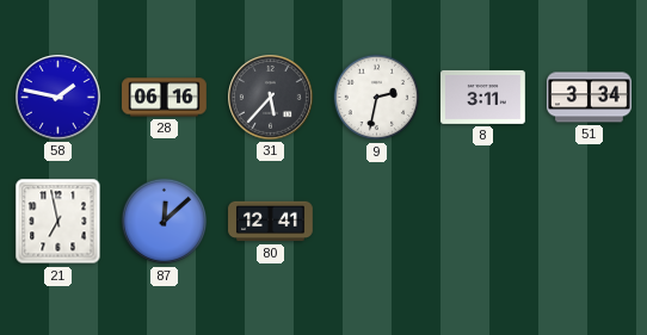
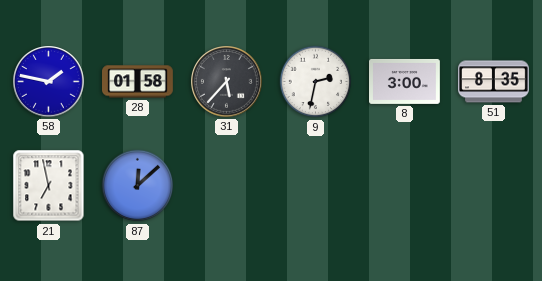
28: 06:16 -> 01:58
8: 3:11 -> 3:00
51: 3:34 -> 8:35
80: 12:41 -> none
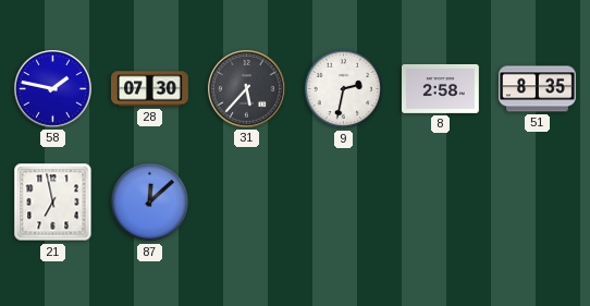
28: 01:58 -> 07:30
8: 3:00 -> 2:58
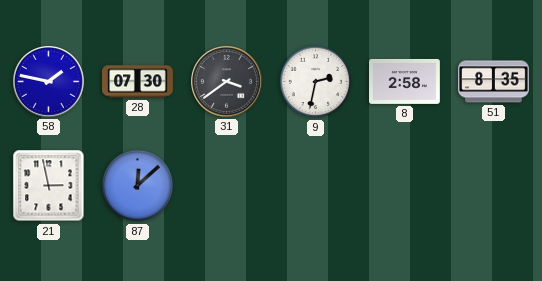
31: 5:37 -> 3:39
21: 6:58 -> 2:58
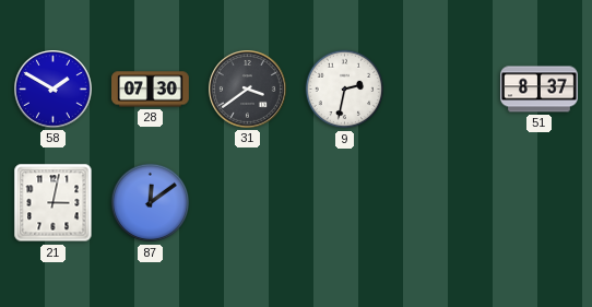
58: 1:47 -> 1:50
8: 2:58 -> none
51: 8:35 -> 8:37
21: 2:58 -> 3:02
87: 12:08 -> 12:09
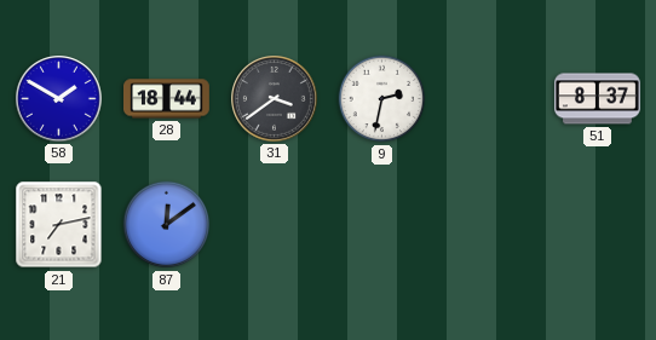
28: 07:30 -> 18:44
21: 3:02 -> 7:13
